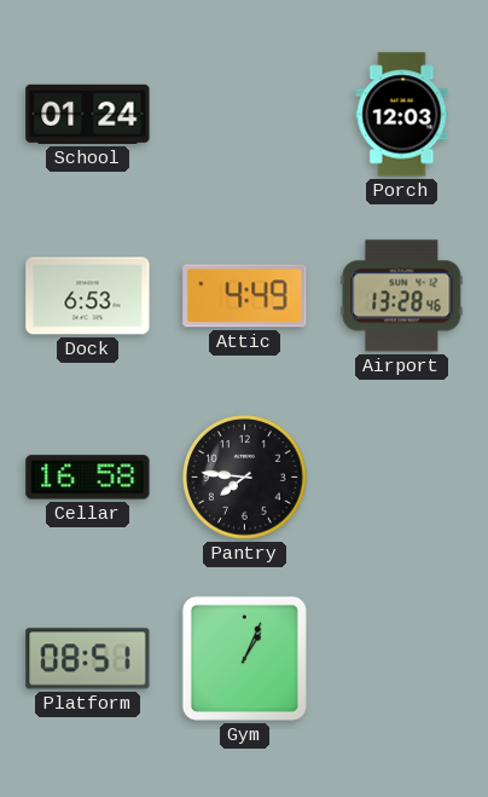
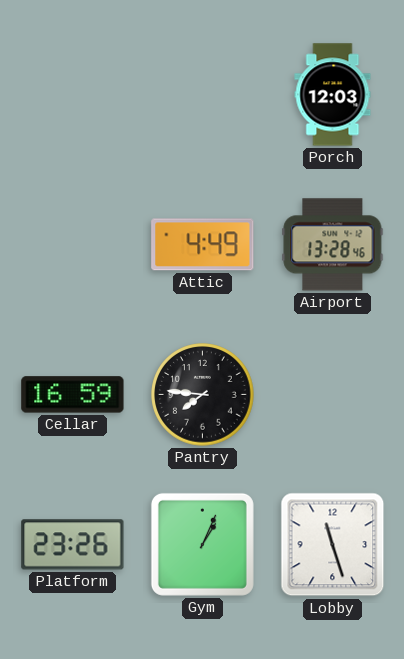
School: 01:24 -> none
Dock: 6:53 -> none
Cellar: 16:58 -> 16:59
Platform: 08:51 -> 23:26
Lobby: none -> 11:27
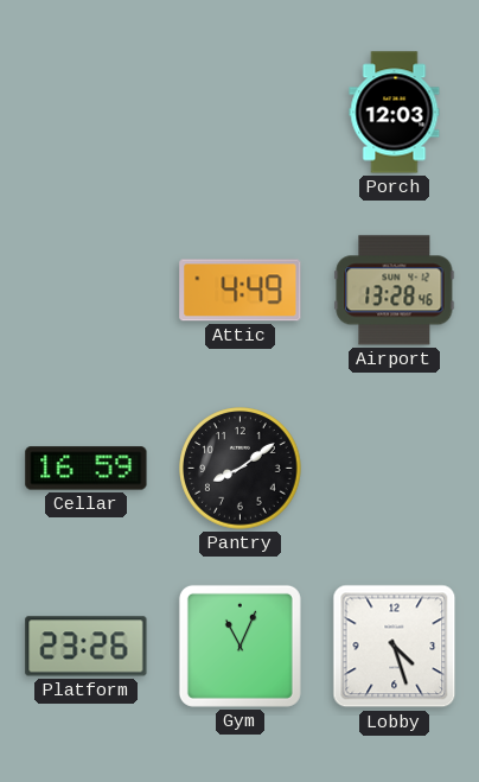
Pantry: 7:46 -> 8:09
Gym: 1:04 -> 11:04
Lobby: 11:27 -> 4:27
